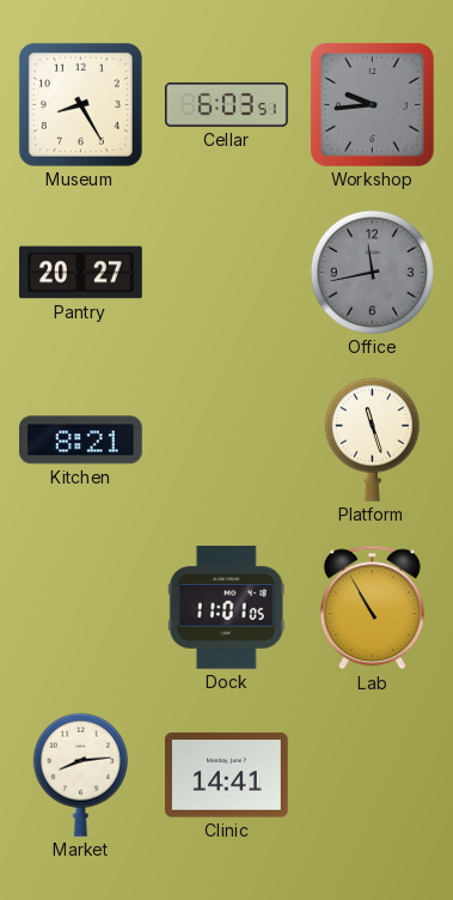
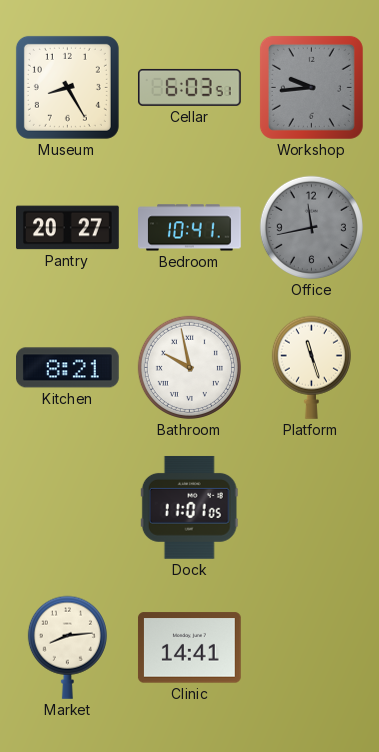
Bedroom: none -> 10:41
Bathroom: none -> 9:58
Lab: 10:55 -> none
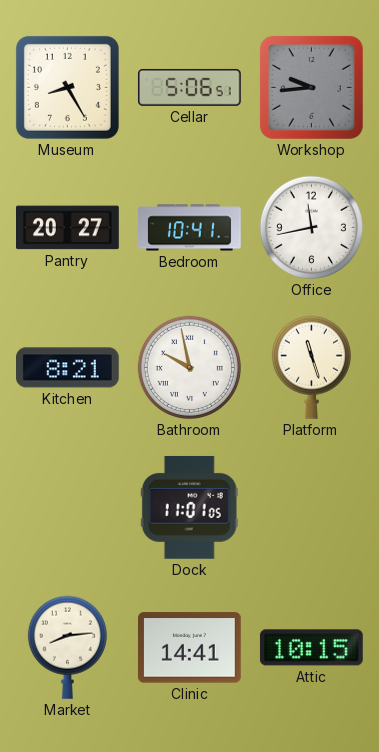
Cellar: 6:03 -> 5:06
Office dial: grey -> white
Attic: none -> 10:15
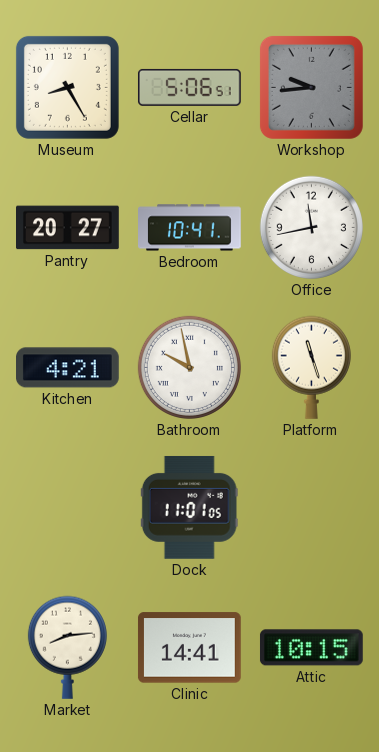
Kitchen: 8:21 -> 4:21
